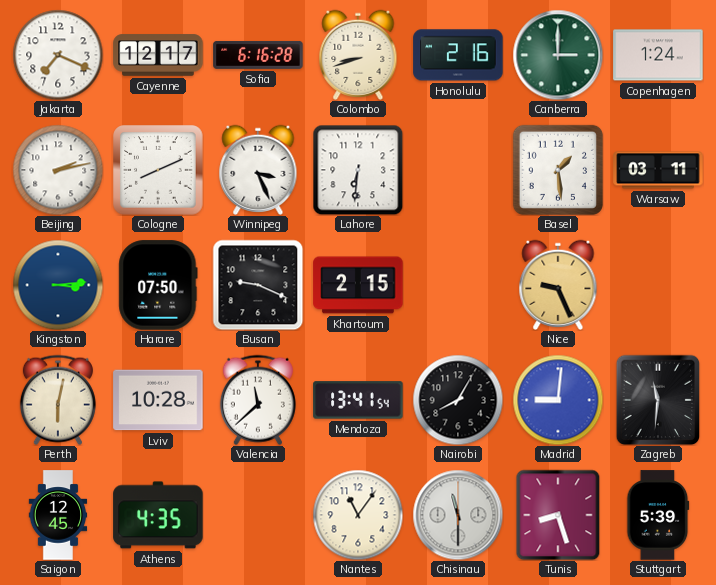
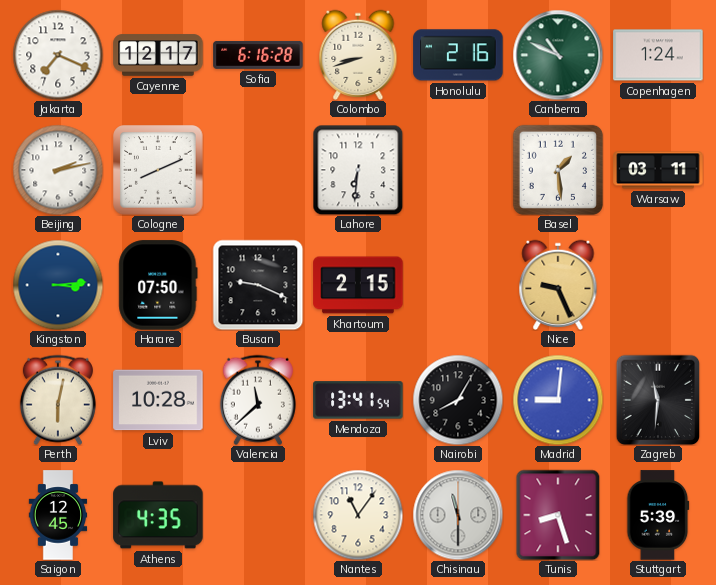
Canberra: 3:00 -> 10:49
Winnipeg: 3:26 -> none
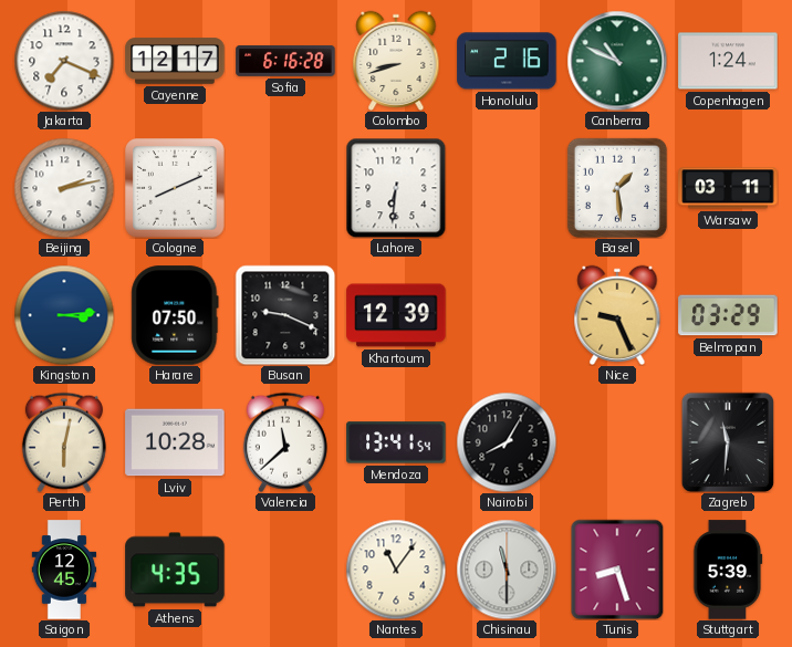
Khartoum: 2:15 -> 12:39
Belmopan: none -> 03:29
Madrid: 9:01 -> none
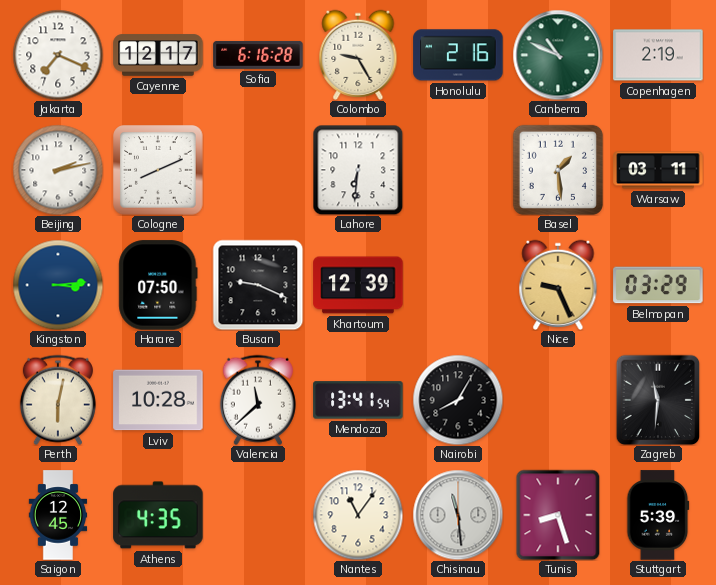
Colombo: 8:42 -> 9:25
Copenhagen: 1:24 -> 2:19
Chisinau: 11:30 -> 11:29
